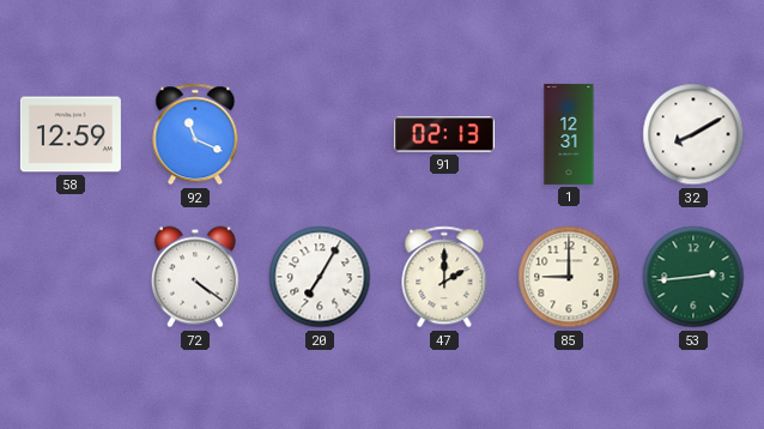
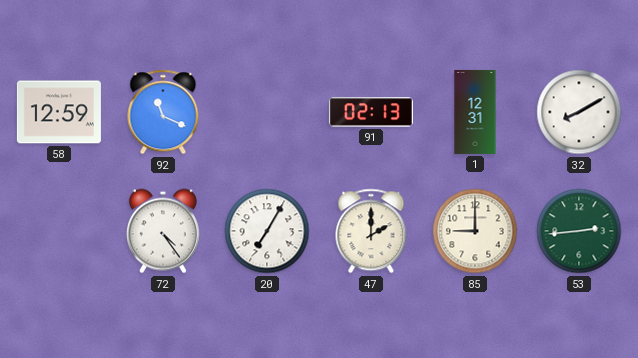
72: 4:21 -> 4:24
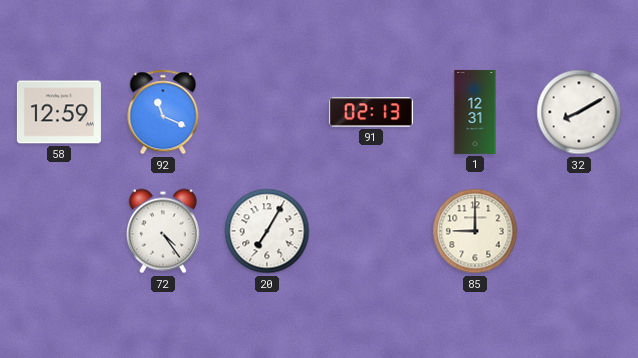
47: 2:00 -> none
53: 2:44 -> none
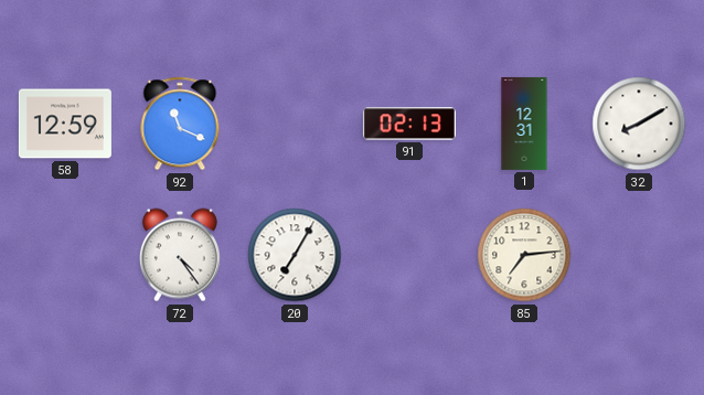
85: 9:00 -> 7:14
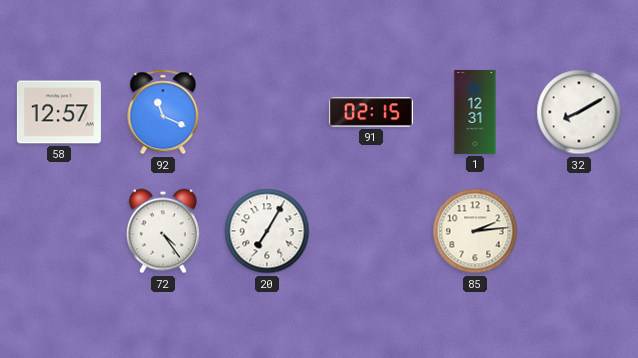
58: 12:59 -> 12:57
91: 02:13 -> 02:15
85: 7:14 -> 2:14
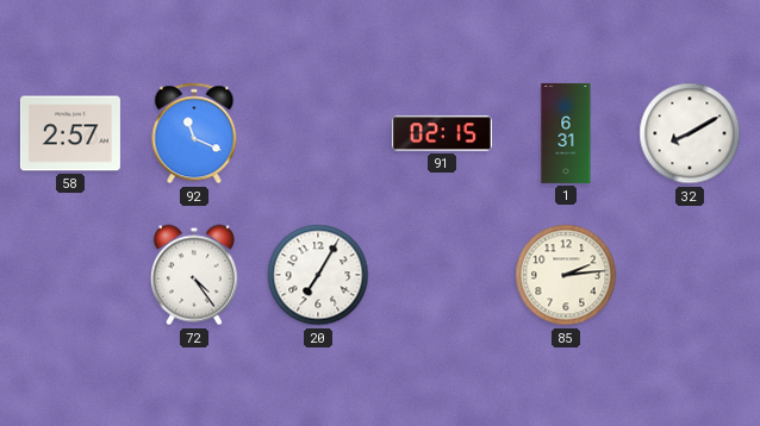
58: 12:57 -> 2:57
1: 12:31 -> 6:31
